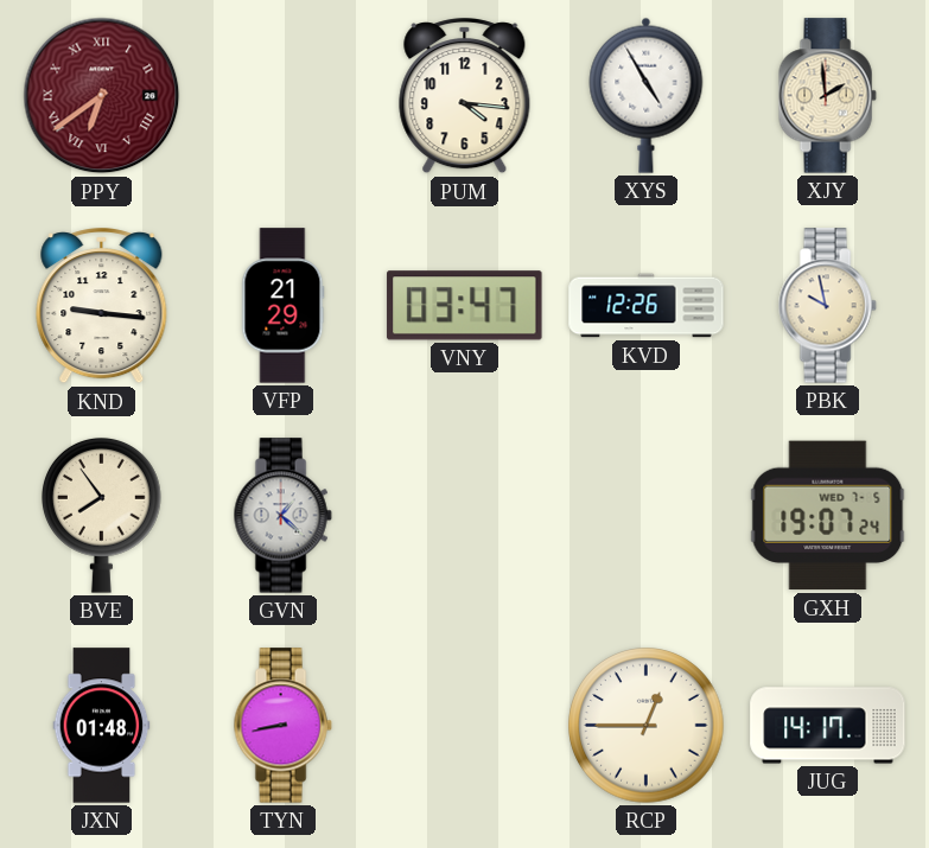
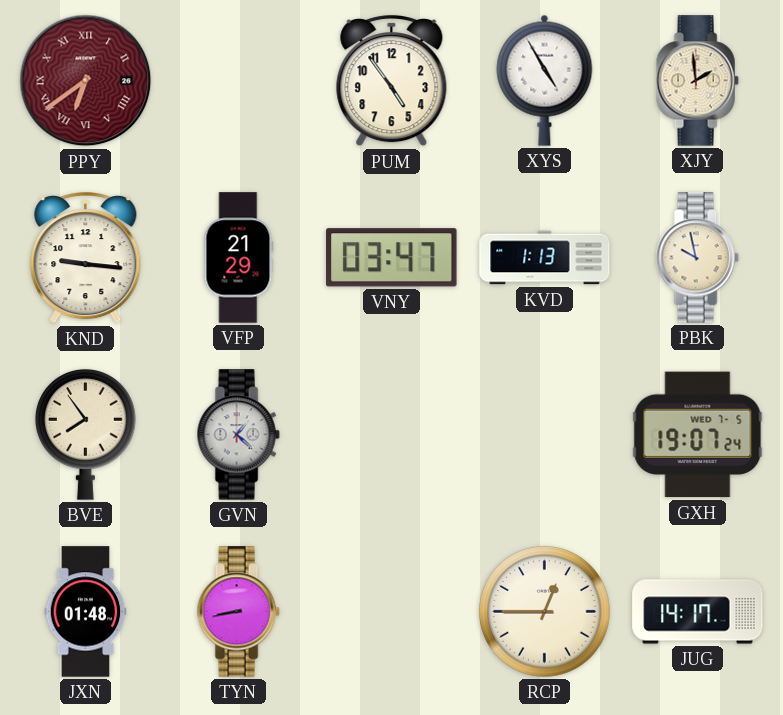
PUM: 4:16 -> 4:54
KVD: 12:26 -> 1:13
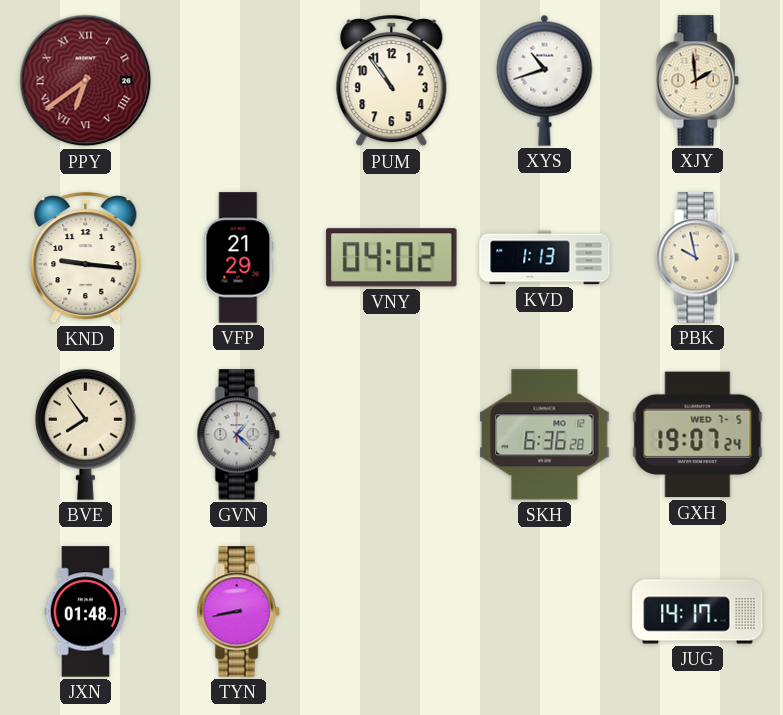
PUM: 4:54 -> 10:54
XYS: 4:55 -> 10:42
VNY: 03:47 -> 04:02
SKH: none -> 6:36
RCP: 12:45 -> none
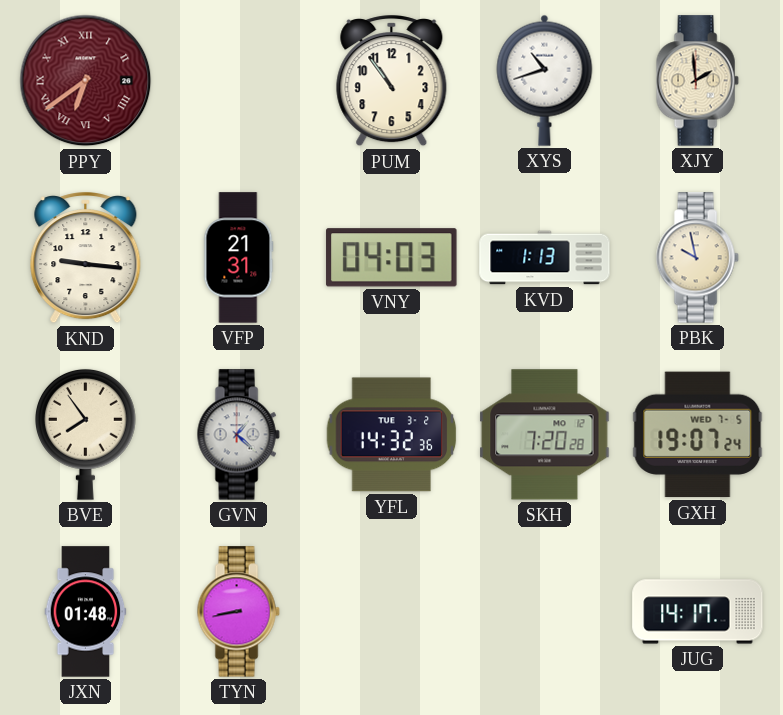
VFP: 21:29 -> 21:31
VNY: 04:02 -> 04:03
YFL: none -> 14:32
SKH: 6:36 -> 7:20
